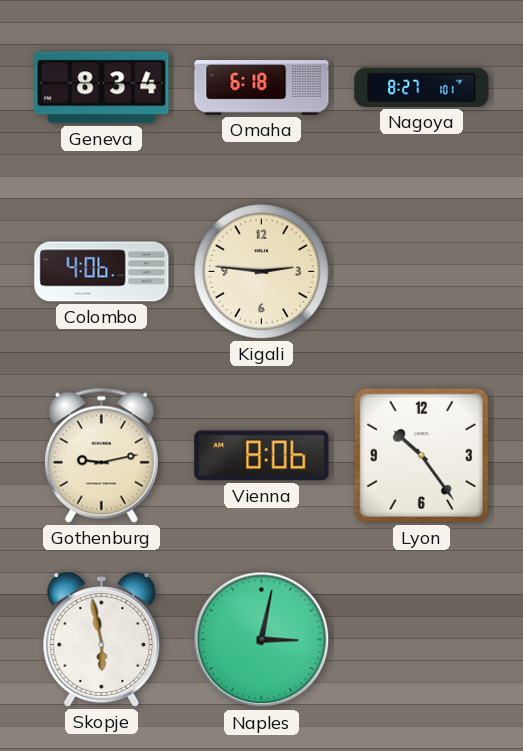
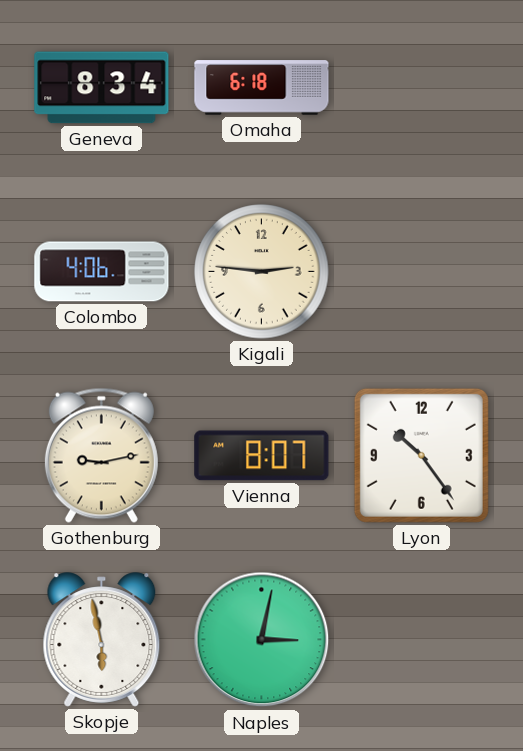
Nagoya: 8:27 -> none
Vienna: 8:06 -> 8:07
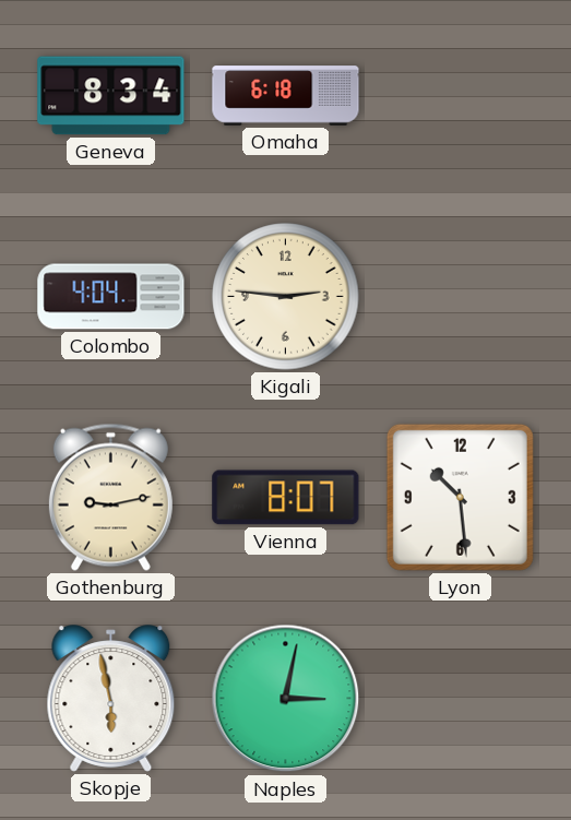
Colombo: 4:06 -> 4:04
Lyon: 10:24 -> 10:29
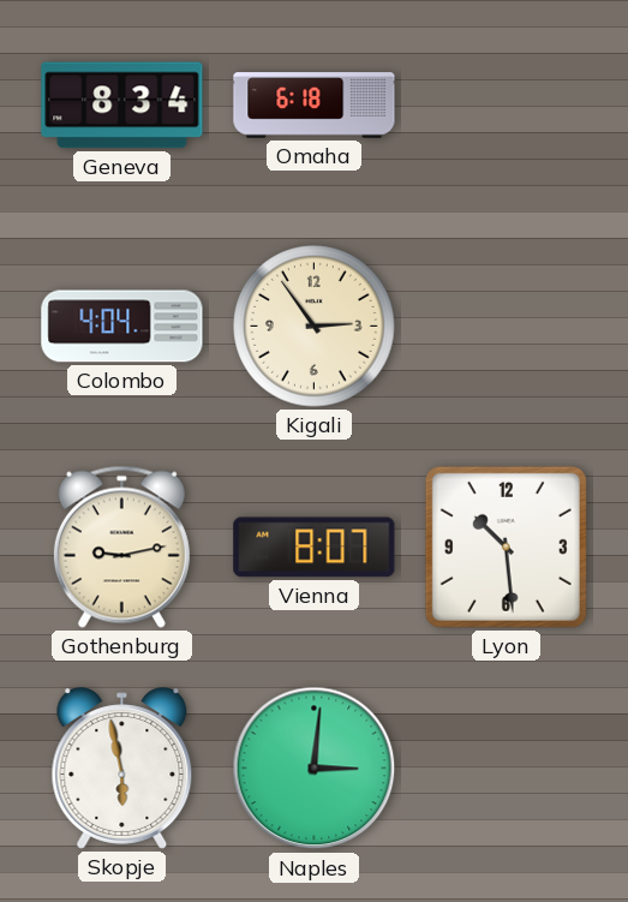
Kigali: 2:46 -> 2:54
Naples: 3:02 -> 3:01
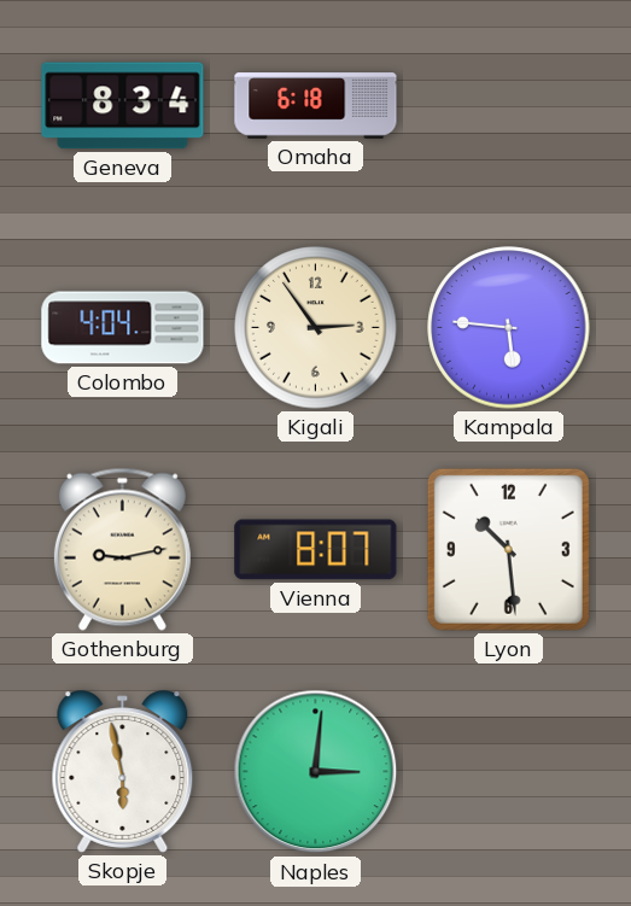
Kampala: none -> 5:46
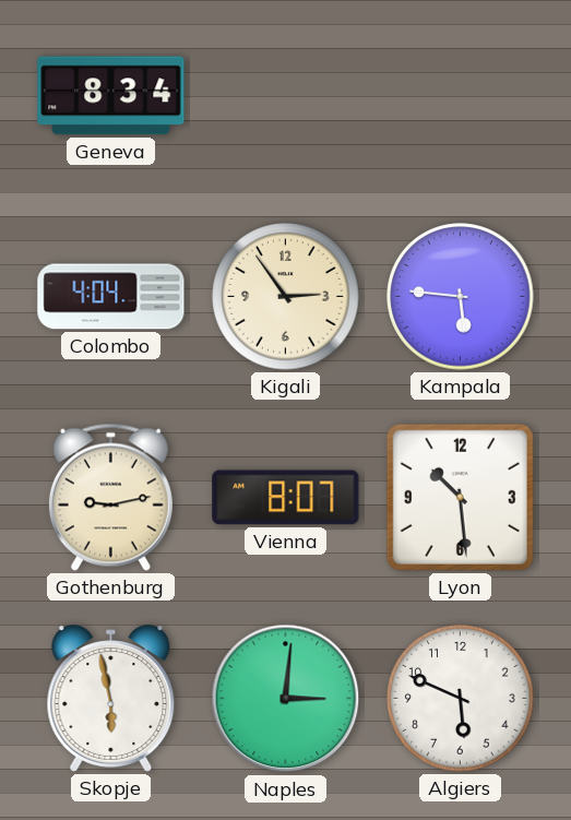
Omaha: 6:18 -> none
Algiers: none -> 5:49
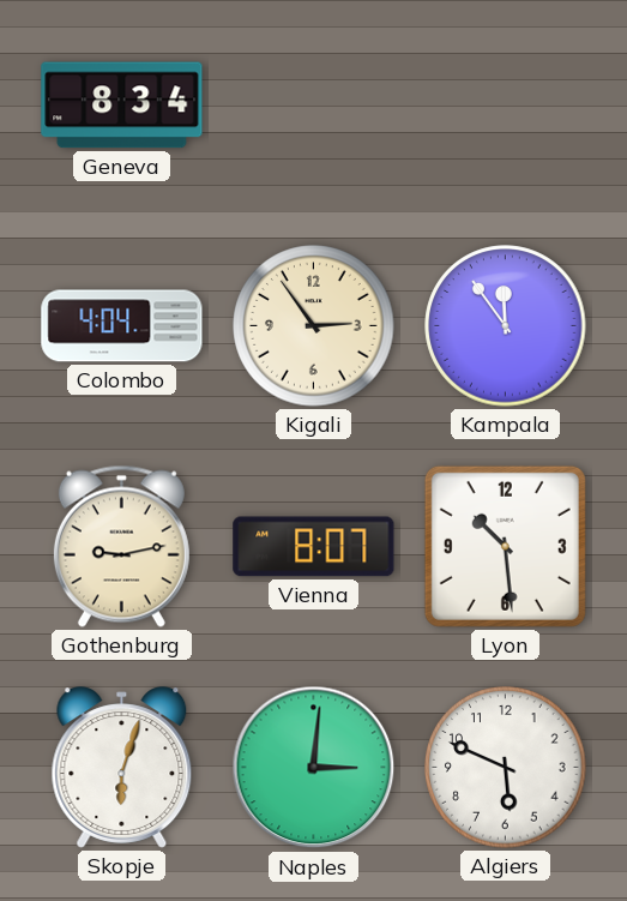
Kampala: 5:46 -> 11:54
Skopje: 5:58 -> 6:03
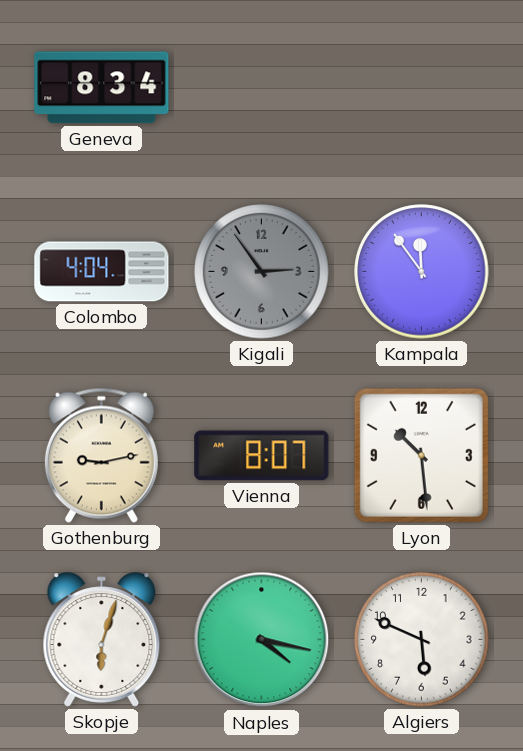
Kigali dial: cream -> grey
Naples: 3:01 -> 4:17
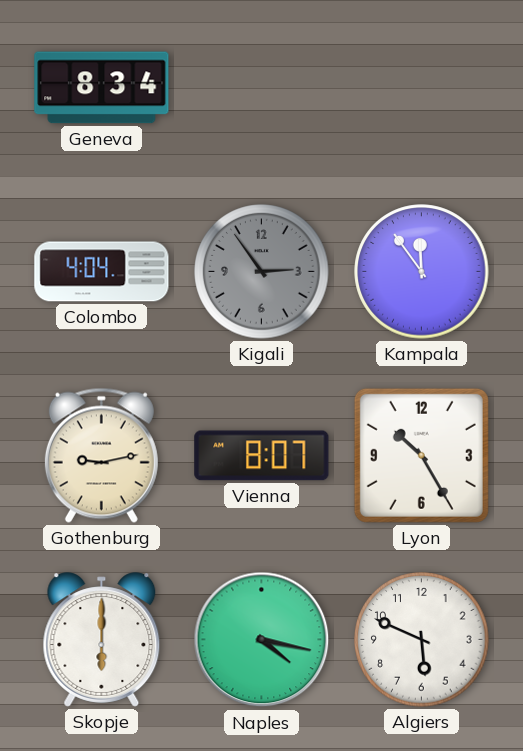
Lyon: 10:29 -> 10:25
Skopje: 6:03 -> 6:00
